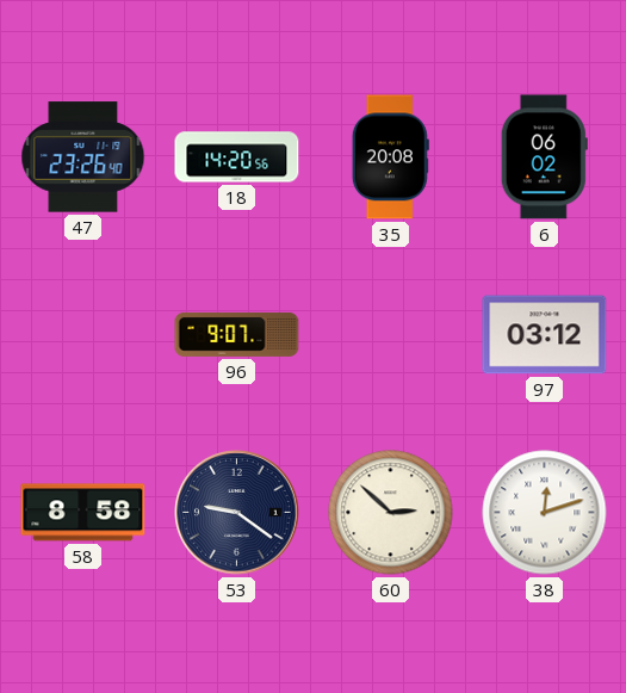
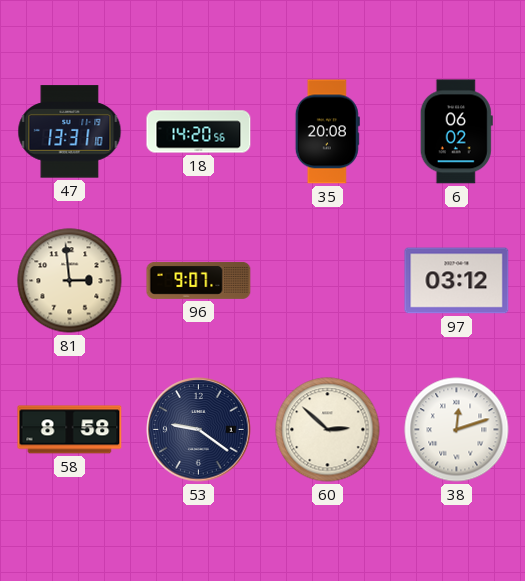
47: 23:26 -> 13:31
81: none -> 2:59
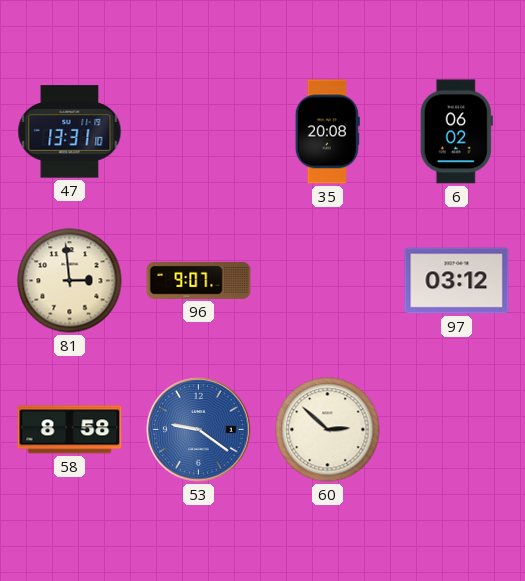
18: 14:20 -> none
53 dial: navy -> blue
38: 12:12 -> none
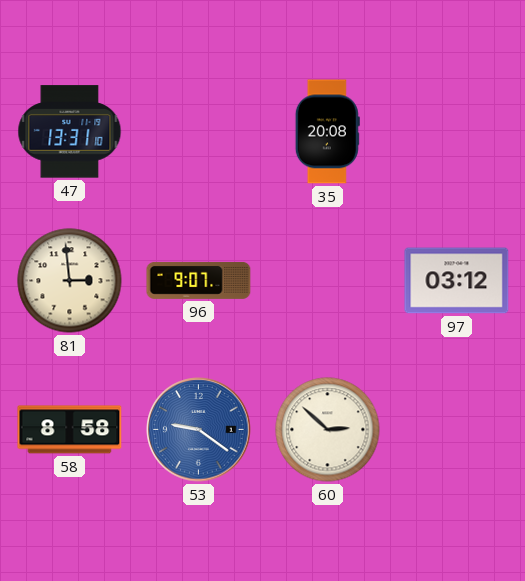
6: 06:02 -> none
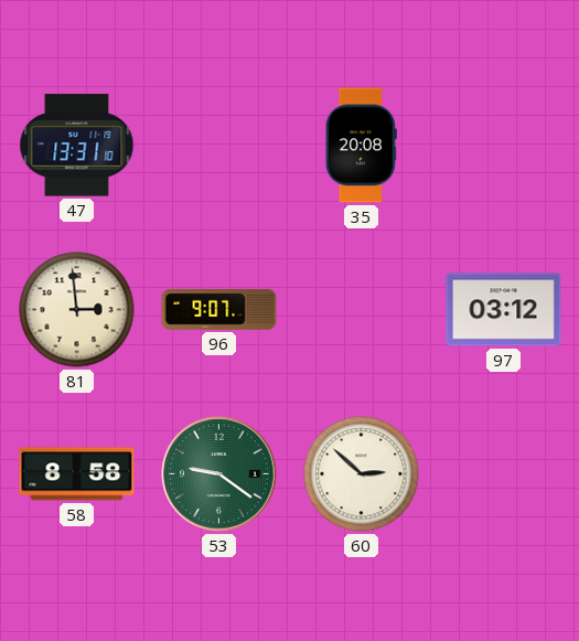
53 dial: blue -> green
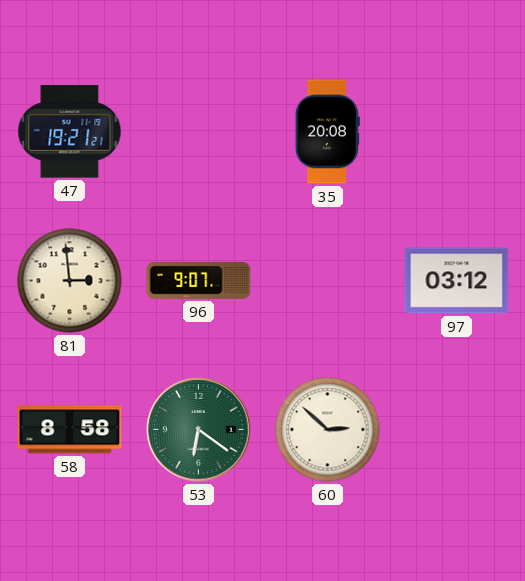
47: 13:31 -> 19:21
53: 9:21 -> 6:21
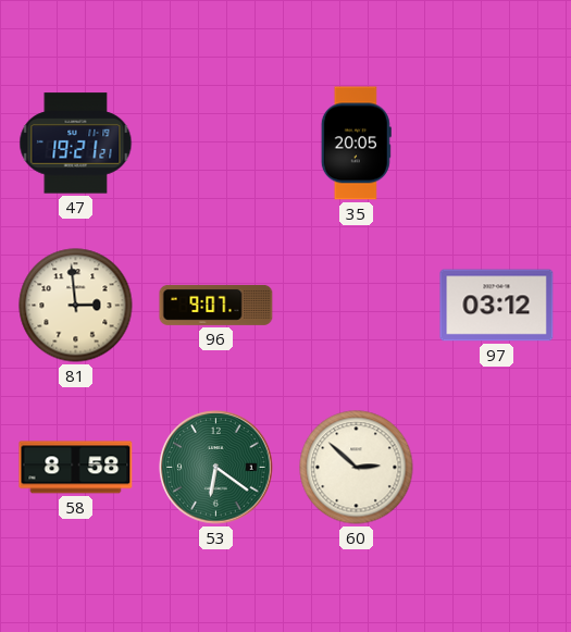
35: 20:08 -> 20:05
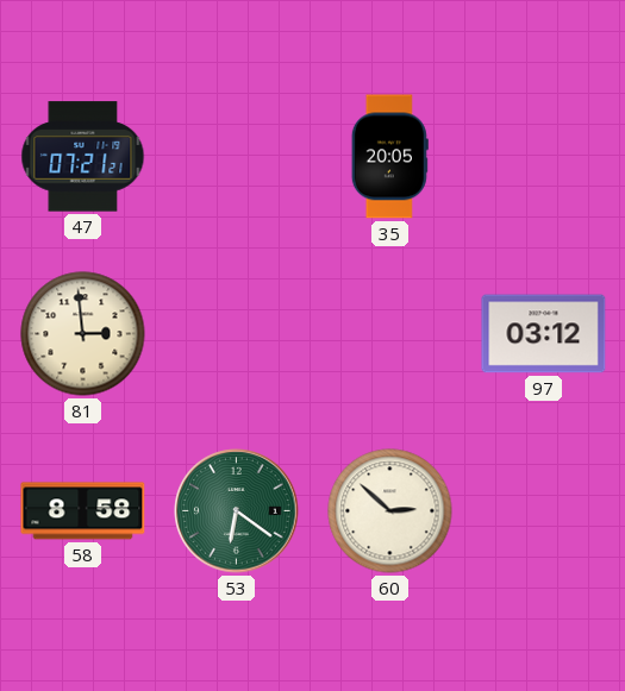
47: 19:21 -> 07:21
96: 9:07 -> none
